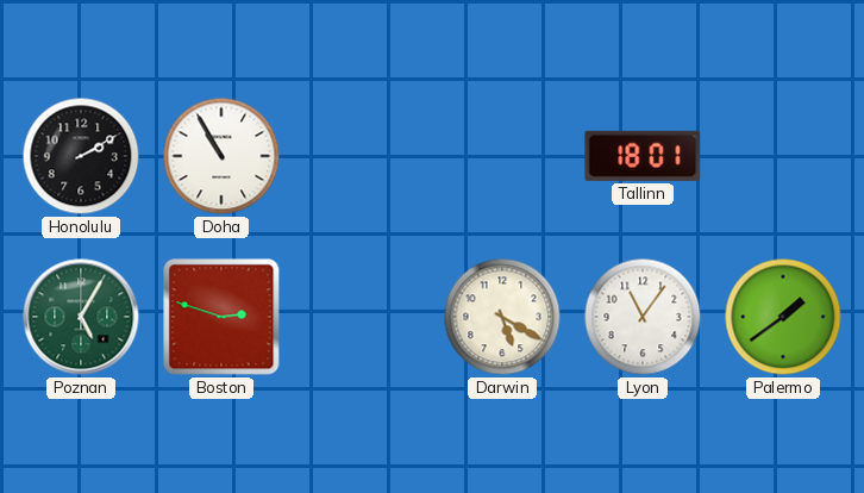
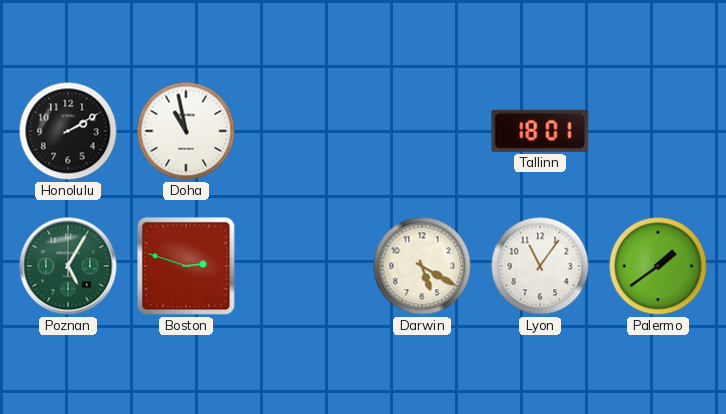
Doha: 10:55 -> 10:58
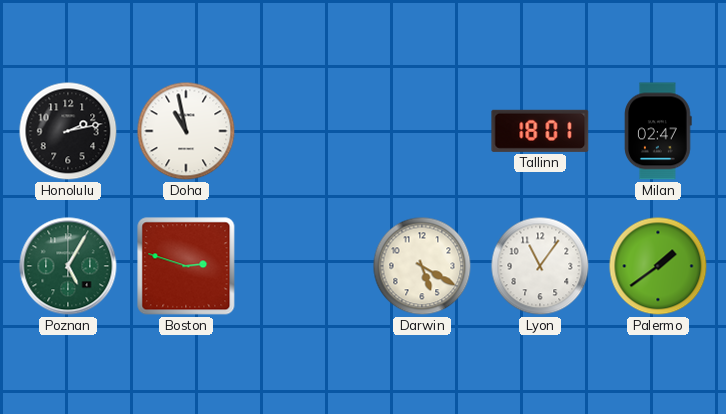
Honolulu: 2:10 -> 2:13
Milan: none -> 02:47
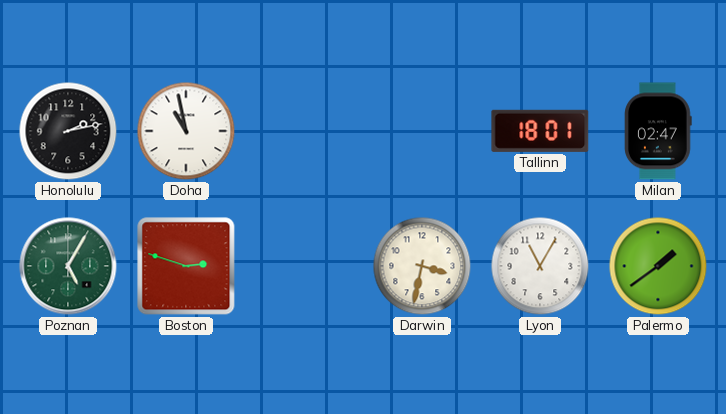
Darwin: 5:20 -> 3:32
Lyon: 11:06 -> 11:05
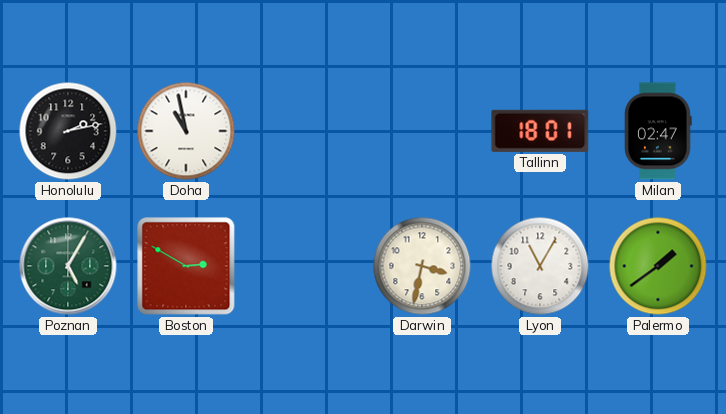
Boston: 2:48 -> 2:50
